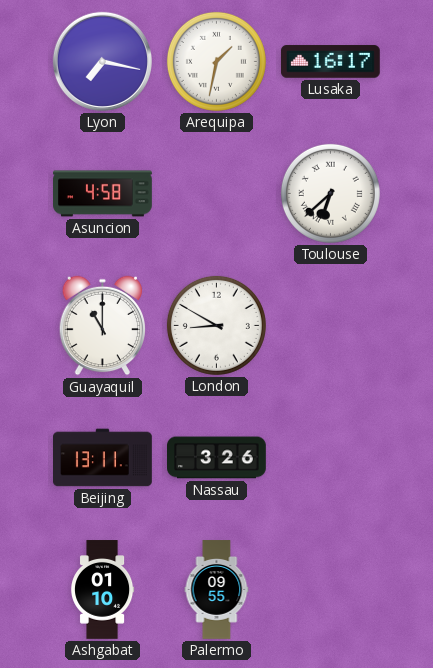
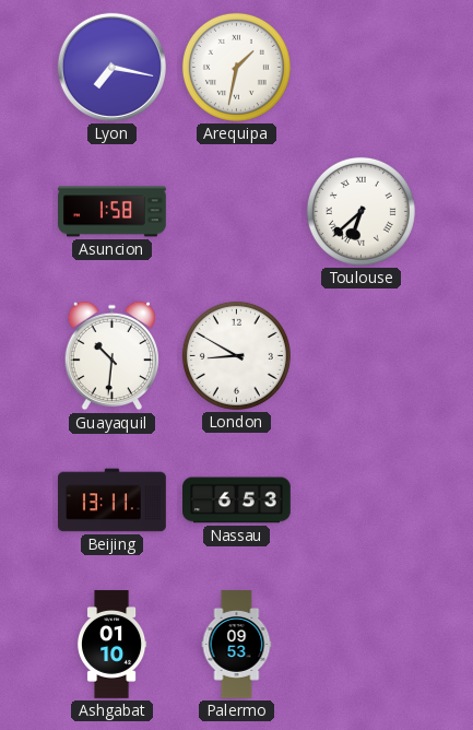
Lusaka: 16:17 -> none
Asuncion: 4:58 -> 1:58
Guayaquil: 11:00 -> 10:31
Nassau: 3:26 -> 6:53
Palermo: 09:55 -> 09:53
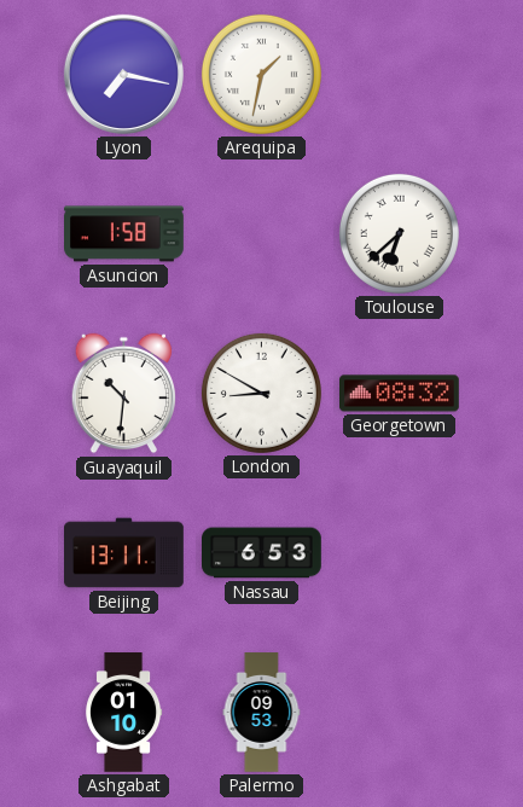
Georgetown: none -> 08:32
